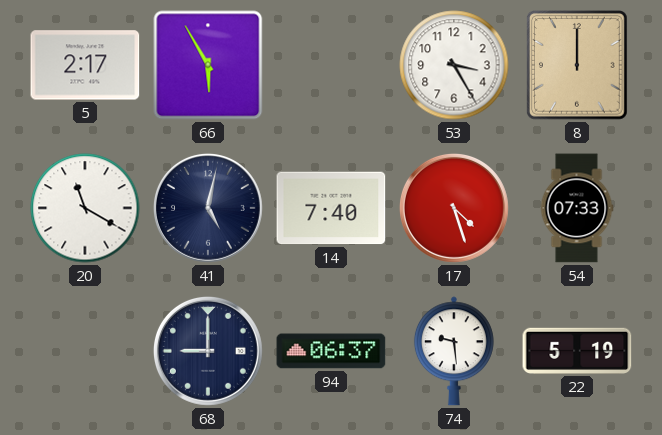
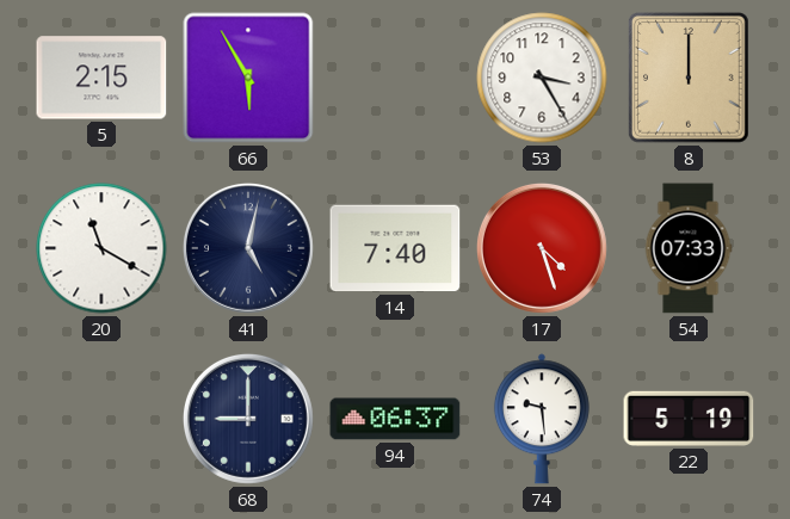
5: 2:17 -> 2:15
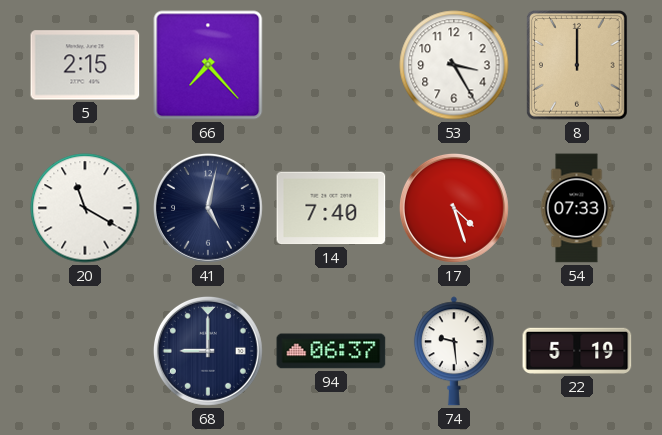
66: 5:55 -> 7:23
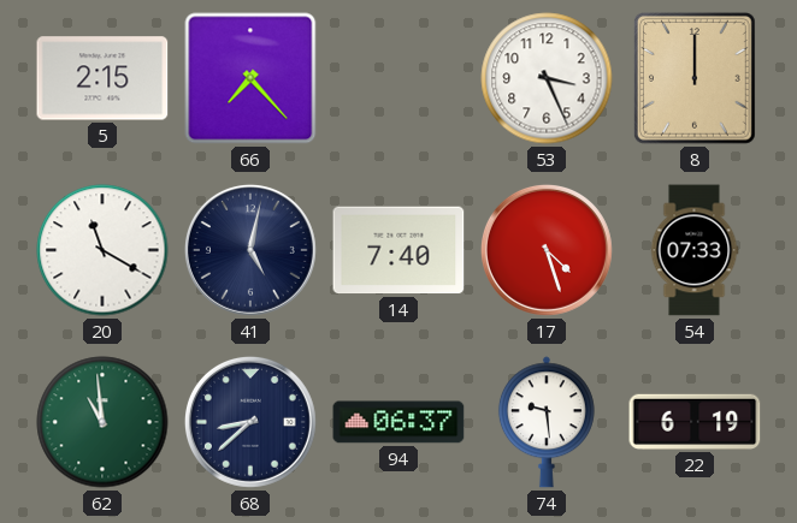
53: 3:25 -> 3:26
62: none -> 10:59
68: 9:00 -> 8:38
22: 5:19 -> 6:19
